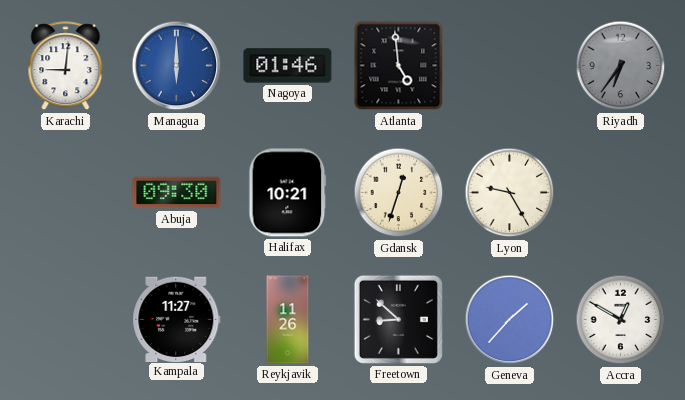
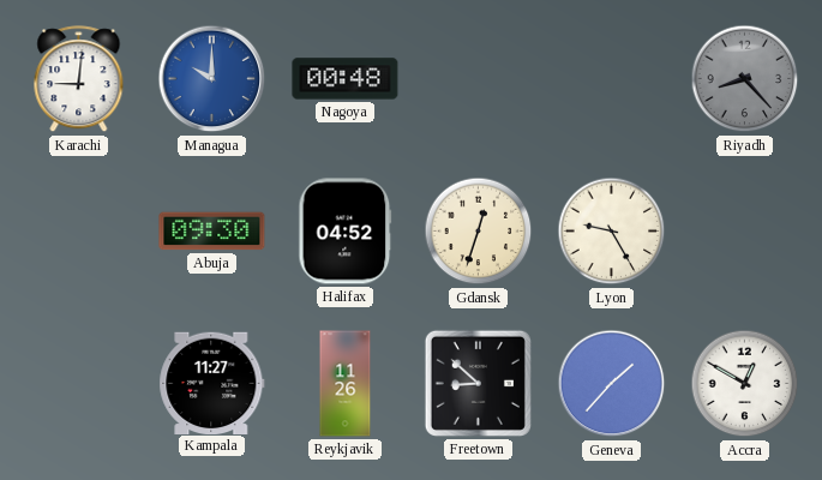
Managua: 6:00 -> 10:00
Nagoya: 01:46 -> 00:48
Atlanta: 4:59 -> none
Riyadh: 6:36 -> 8:23
Halifax: 10:21 -> 04:52
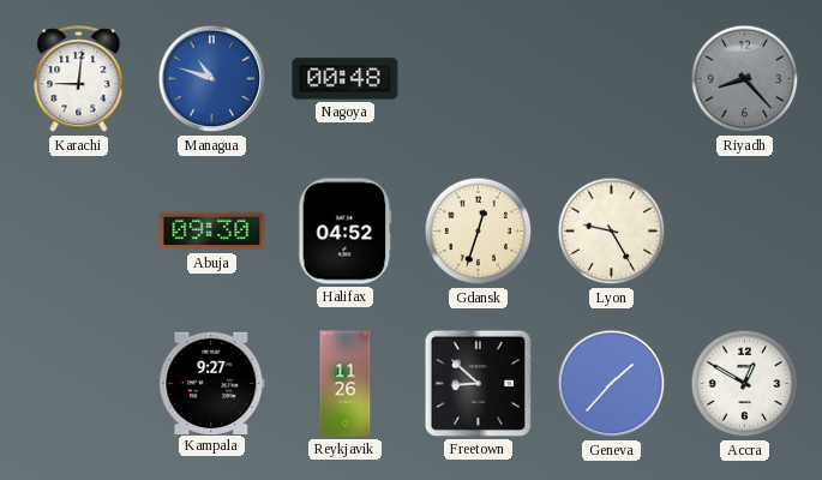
Managua: 10:00 -> 10:48
Kampala: 11:27 -> 9:27
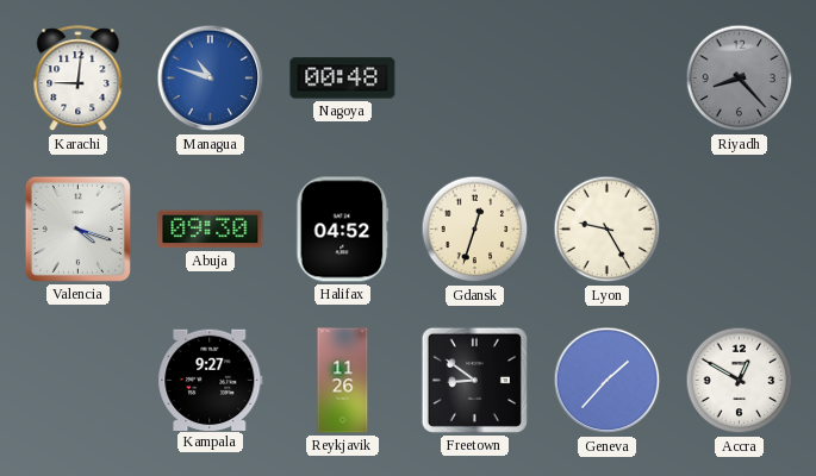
Valencia: none -> 4:18
Freetown: 8:52 -> 8:51
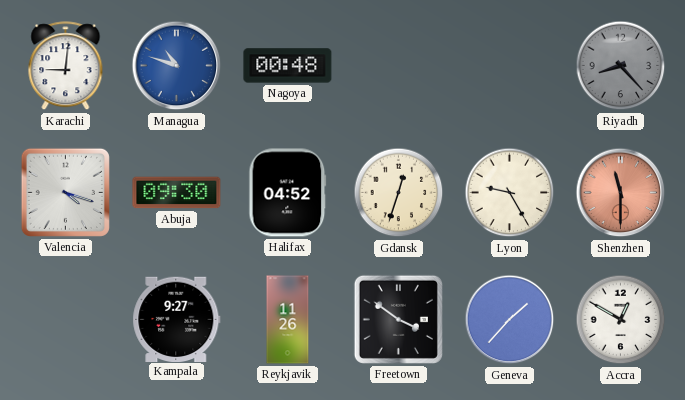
Shenzhen: none -> 11:30
Freetown: 8:51 -> 3:51
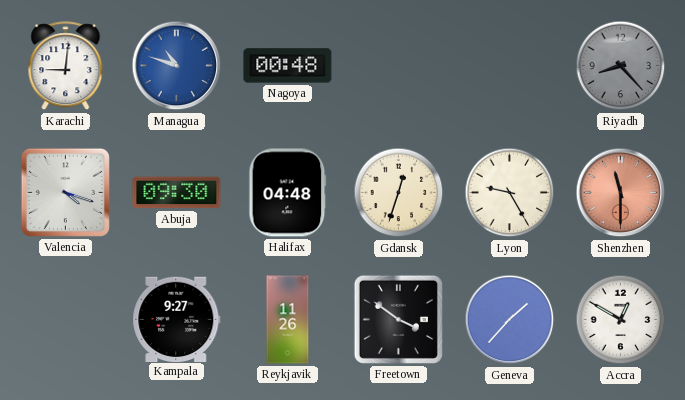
Halifax: 04:52 -> 04:48
